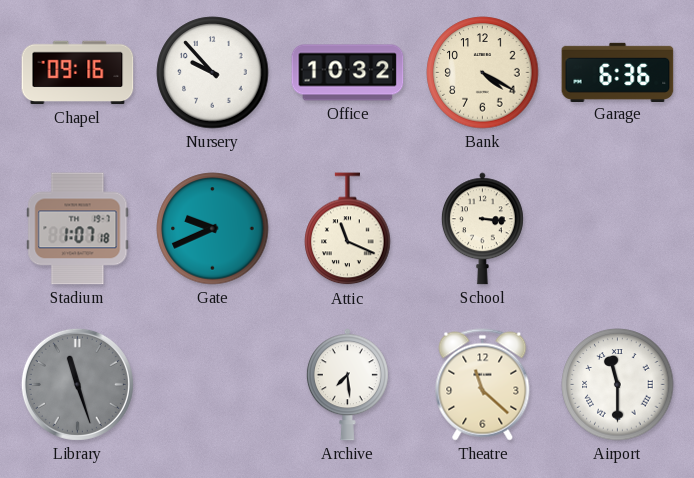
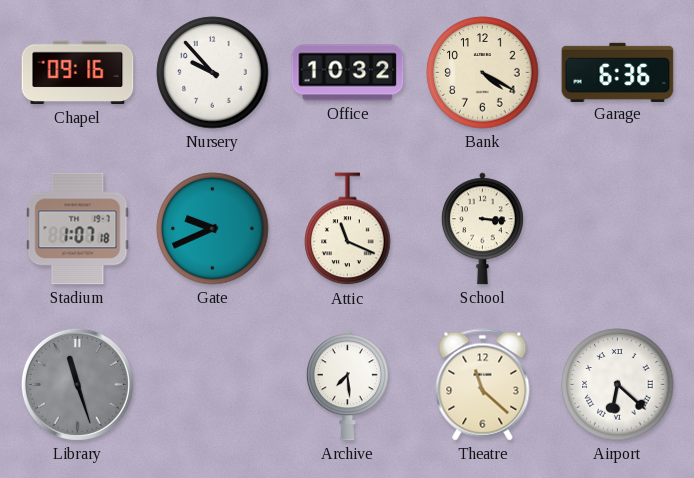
Airport: 11:30 -> 6:22
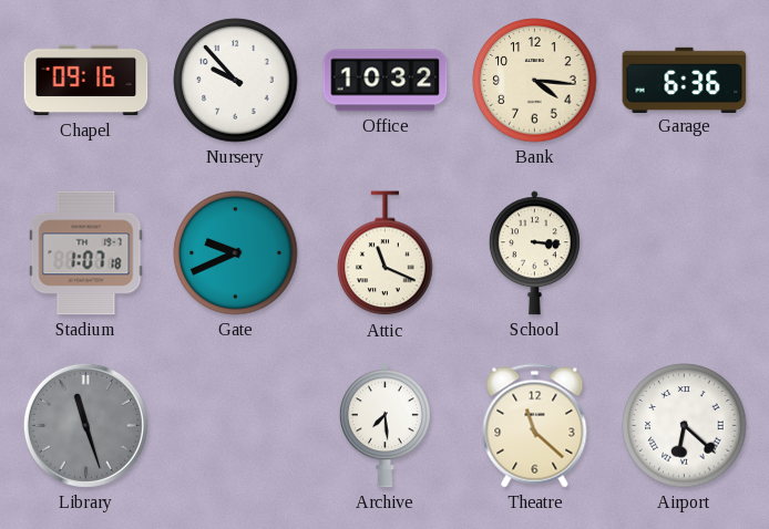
Bank: 4:20 -> 4:16
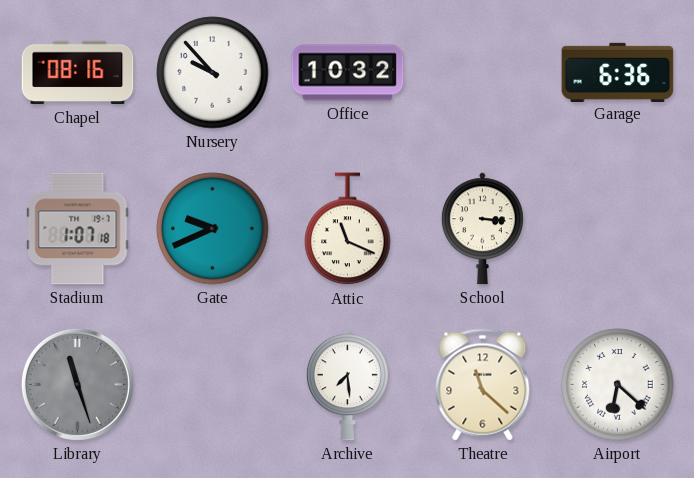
Chapel: 09:16 -> 08:16
Bank: 4:16 -> none
